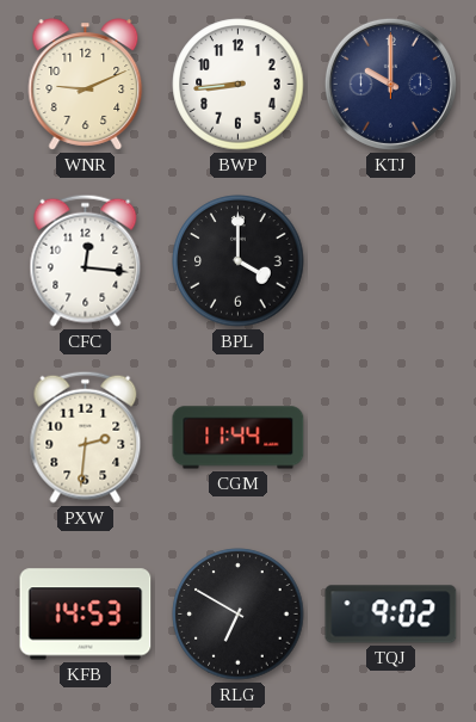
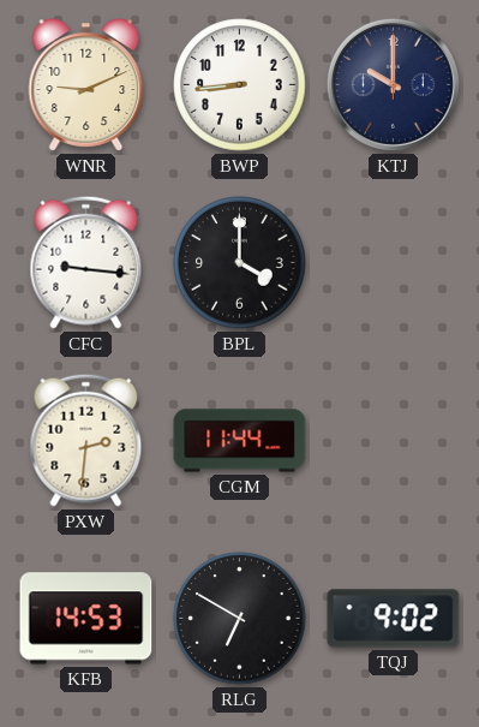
CFC: 12:16 -> 9:16
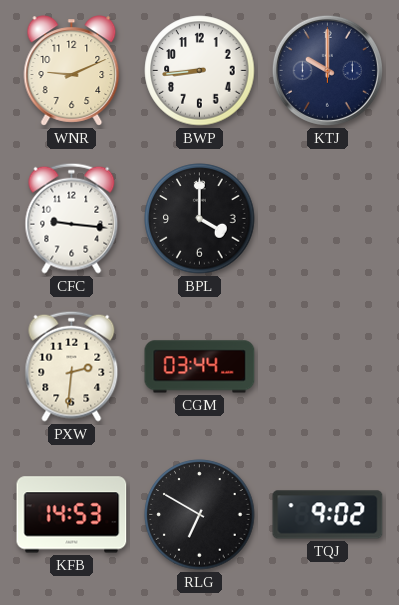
CGM: 11:44 -> 03:44
